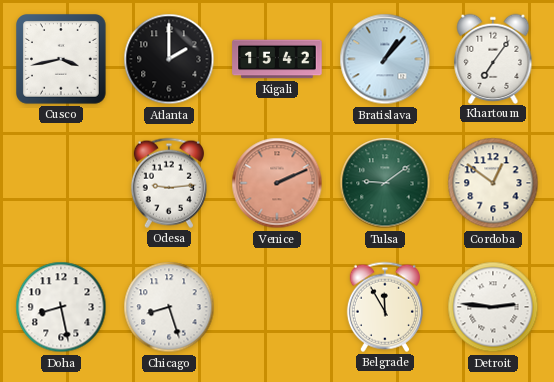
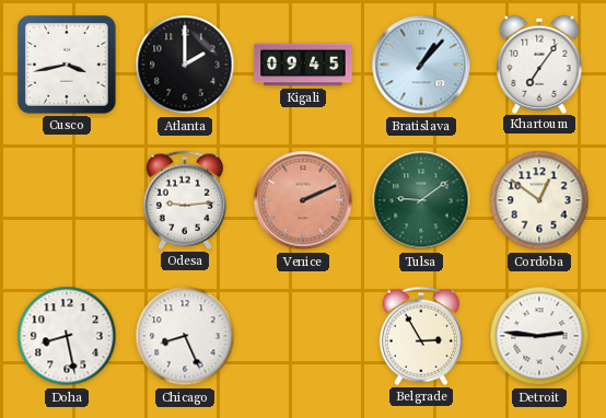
Kigali: 15:42 -> 09:45
Chicago: 8:27 -> 8:26
Belgrade: 11:55 -> 2:55
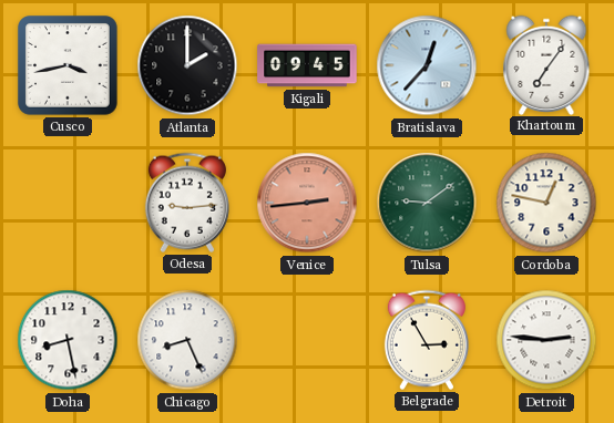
Bratislava: 1:07 -> 12:37
Venice: 2:11 -> 2:44
Cordoba: 12:51 -> 12:47
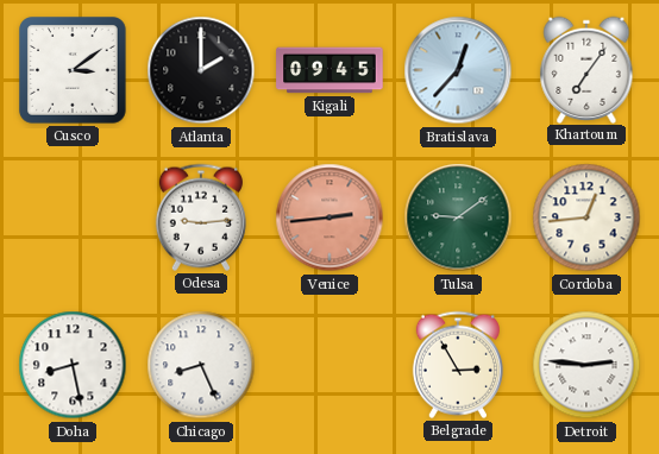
Cusco: 3:43 -> 3:09
Cordoba: 12:47 -> 12:44
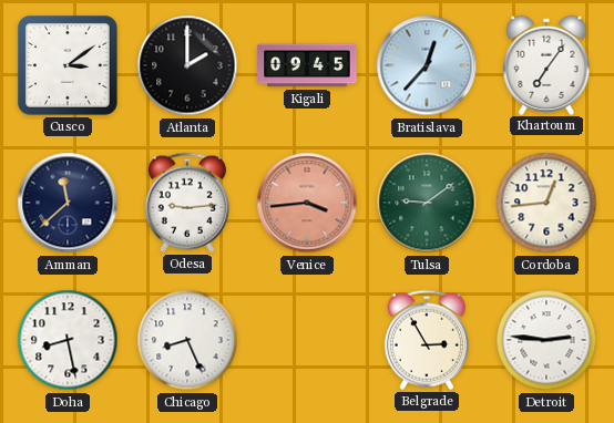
Amman: none -> 11:38
Venice: 2:44 -> 3:44
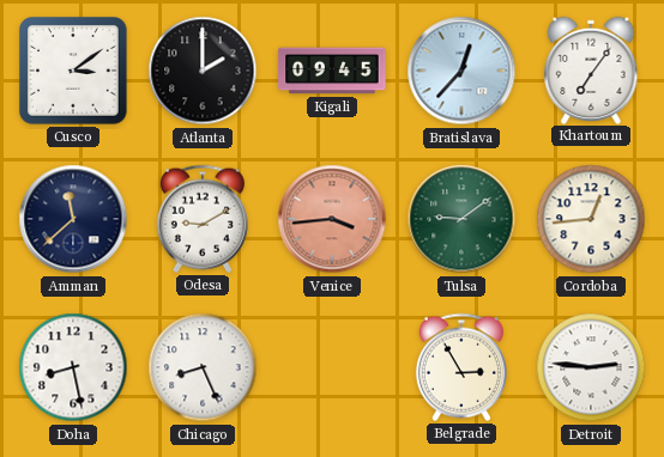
Odesa: 9:14 -> 9:10
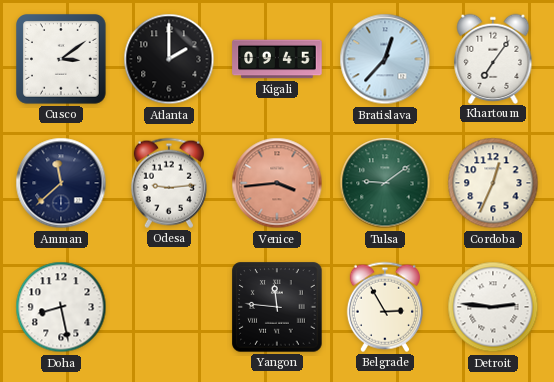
Odesa: 9:10 -> 9:14
Cordoba: 12:44 -> 12:34
Chicago: 8:26 -> none
Yangon: none -> 11:46
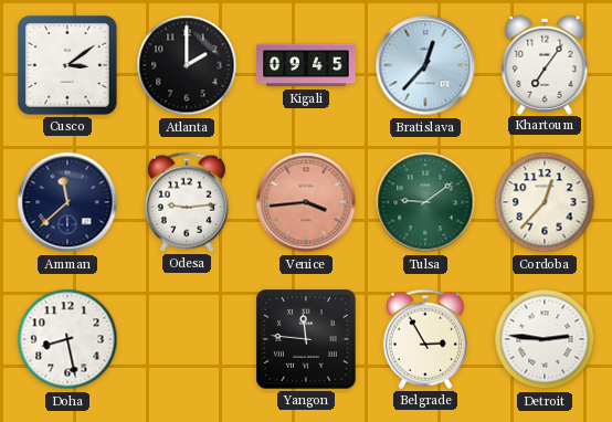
Cordoba: 12:34 -> 12:37
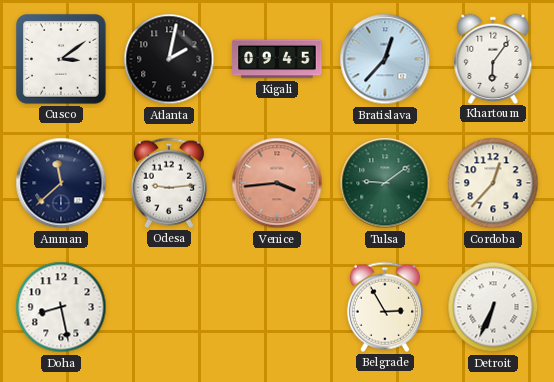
Atlanta: 2:00 -> 2:02
Khartoum: 7:06 -> 6:06
Yangon: 11:46 -> none
Detroit: 2:46 -> 6:34
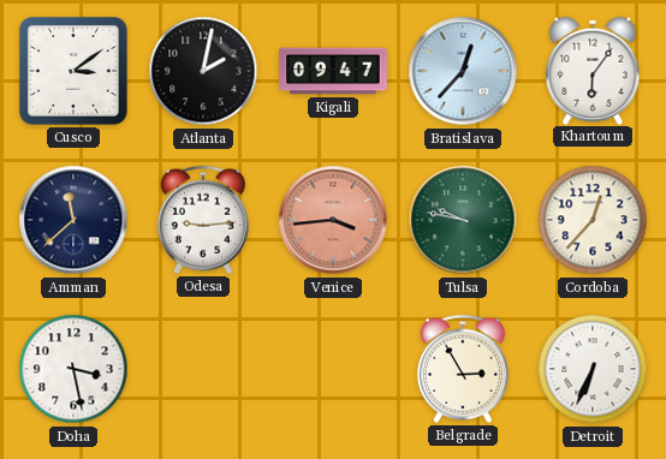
Kigali: 09:45 -> 09:47
Tulsa: 9:09 -> 9:47
Doha: 8:28 -> 3:28
